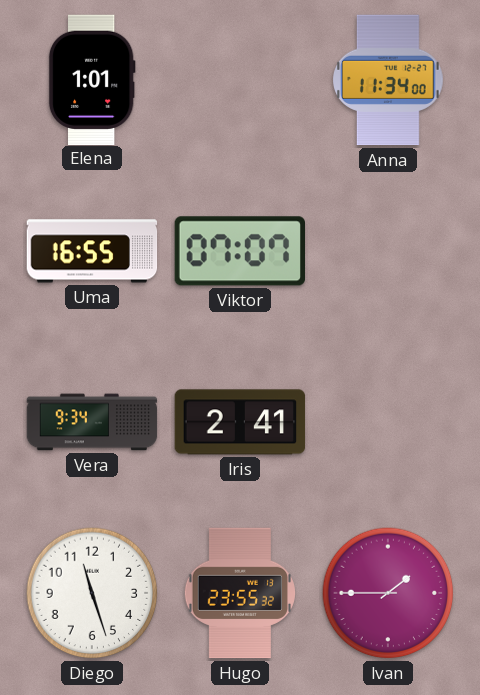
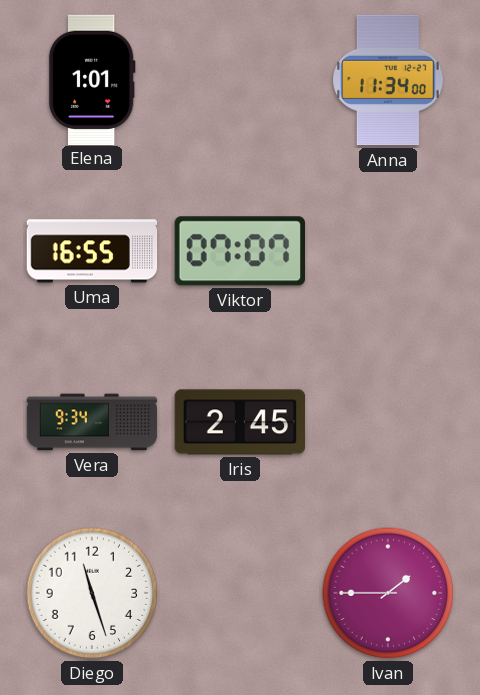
Iris: 2:41 -> 2:45
Hugo: 23:55 -> none
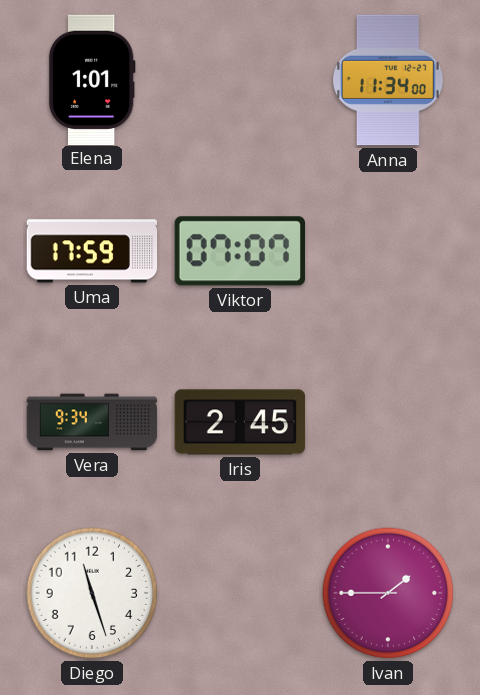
Uma: 16:55 -> 17:59
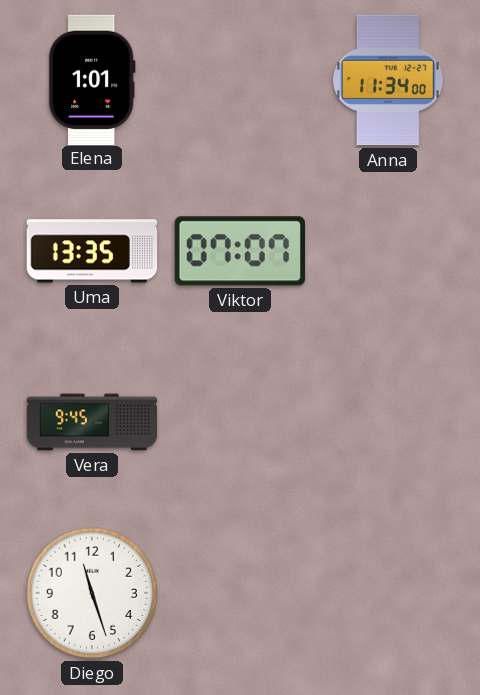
Uma: 17:59 -> 13:35
Vera: 9:34 -> 9:45
Iris: 2:45 -> none
Ivan: 1:45 -> none
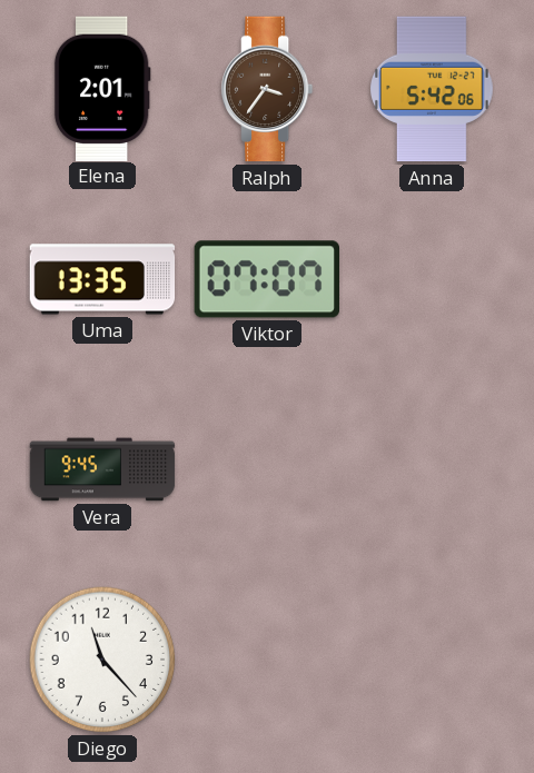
Elena: 1:01 -> 2:01
Ralph: none -> 3:36
Anna: 11:34 -> 5:42
Diego: 11:27 -> 11:23
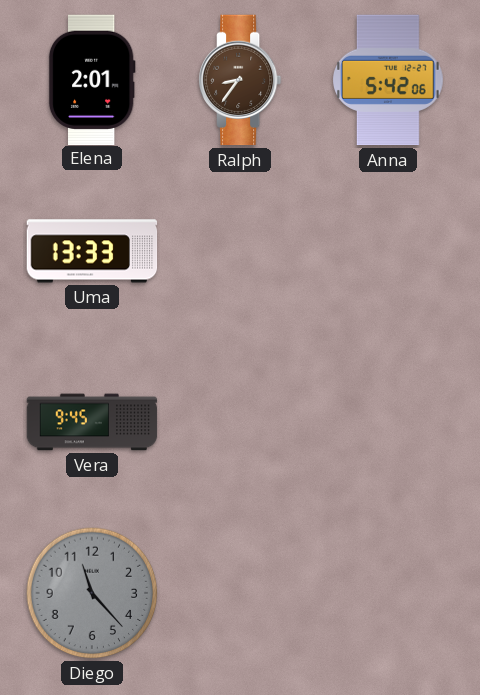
Ralph: 3:36 -> 8:36
Uma: 13:35 -> 13:33
Viktor: 07:07 -> none
Diego dial: white -> grey
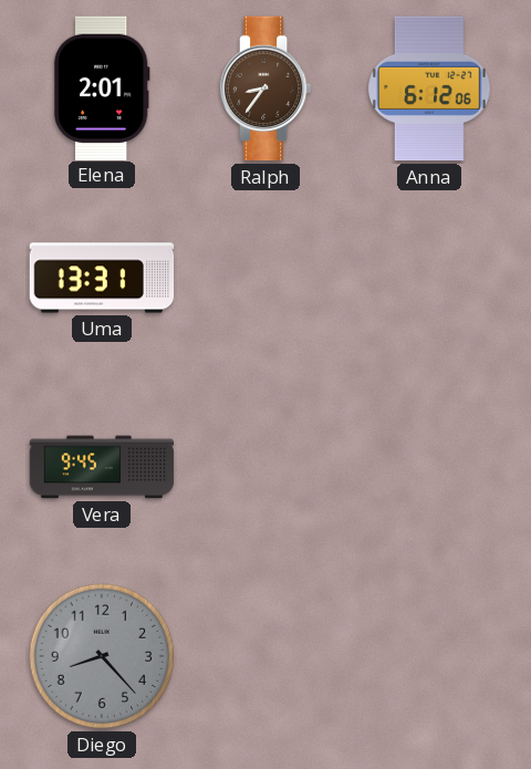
Anna: 5:42 -> 6:12
Uma: 13:33 -> 13:31
Diego: 11:23 -> 8:23
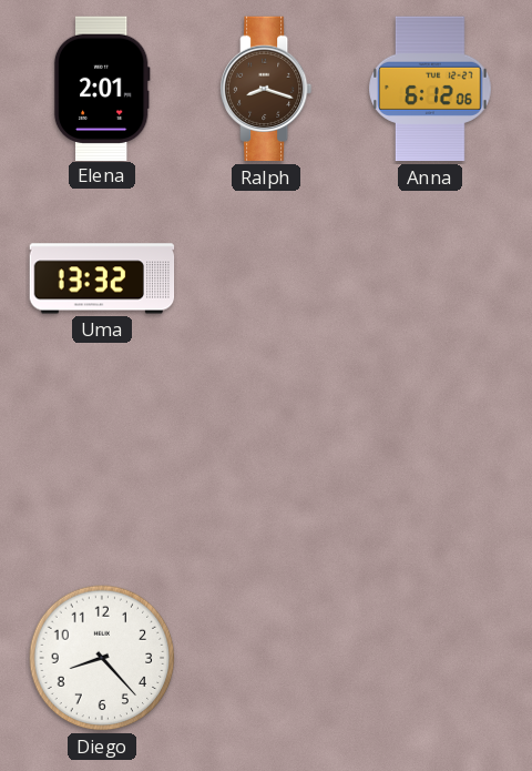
Ralph: 8:36 -> 8:18
Uma: 13:31 -> 13:32
Vera: 9:45 -> none
Diego dial: grey -> white
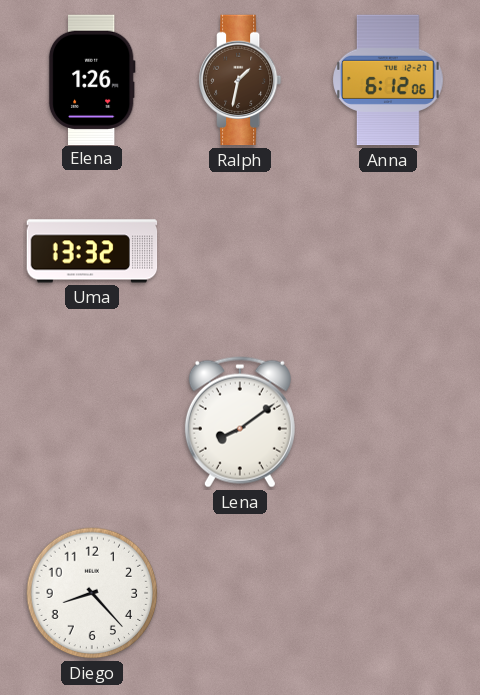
Elena: 2:01 -> 1:26
Ralph: 8:18 -> 1:32
Lena: none -> 8:09
